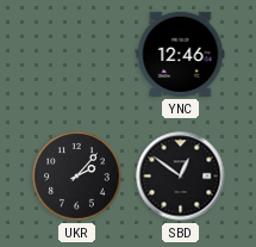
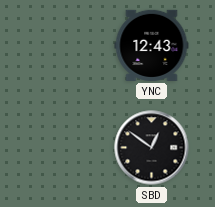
YNC: 12:46 -> 12:43
UKR: 2:07 -> none
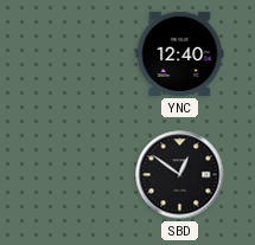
YNC: 12:43 -> 12:40
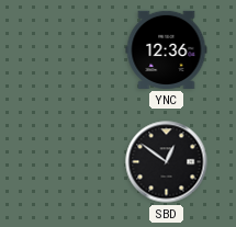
YNC: 12:40 -> 12:36
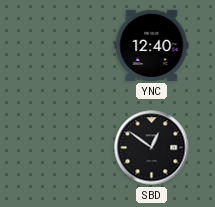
YNC: 12:36 -> 12:40
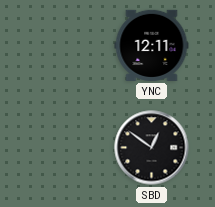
YNC: 12:40 -> 12:11
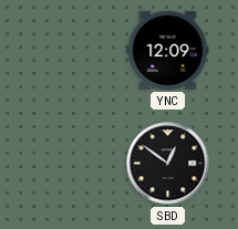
YNC: 12:11 -> 12:09
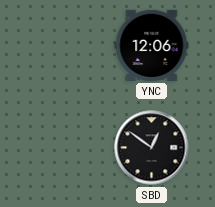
YNC: 12:09 -> 12:06
